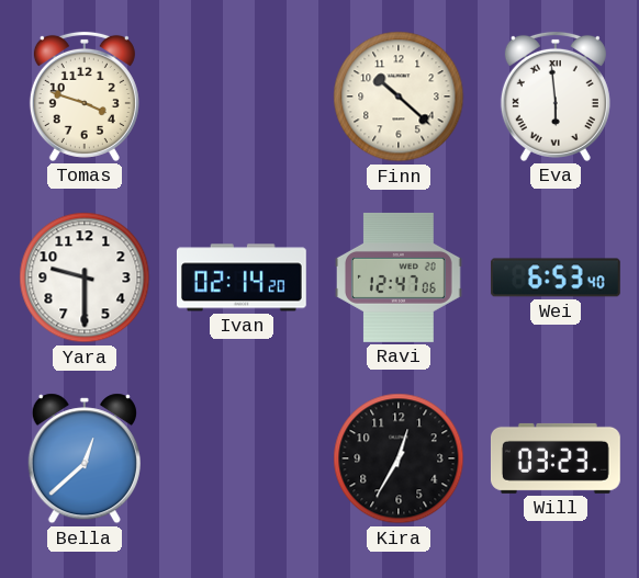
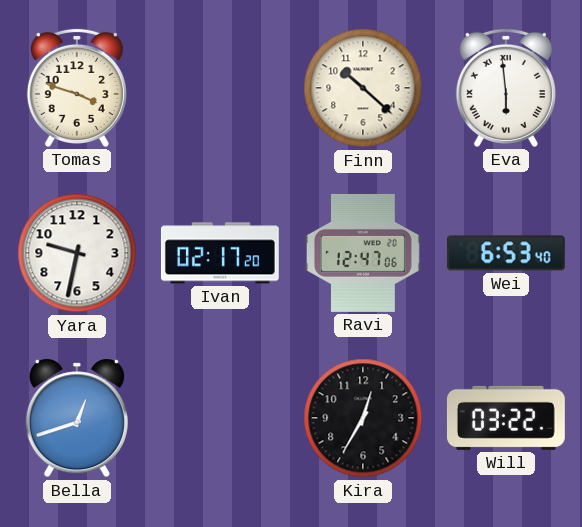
Yara: 9:30 -> 9:32
Ivan: 02:14 -> 02:17
Bella: 12:38 -> 12:42
Will: 03:23 -> 03:22
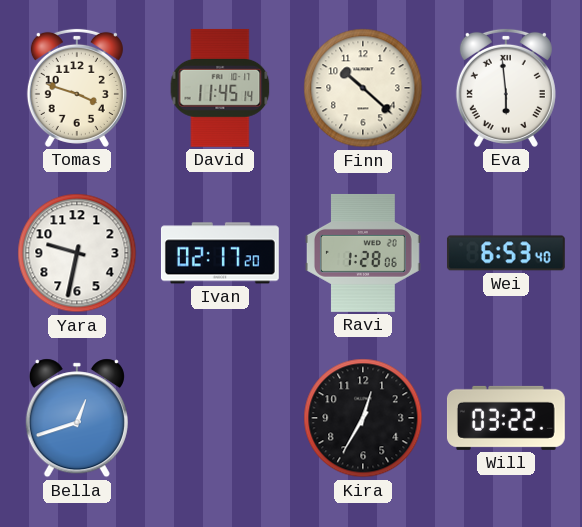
David: none -> 11:45
Ravi: 12:47 -> 1:28
